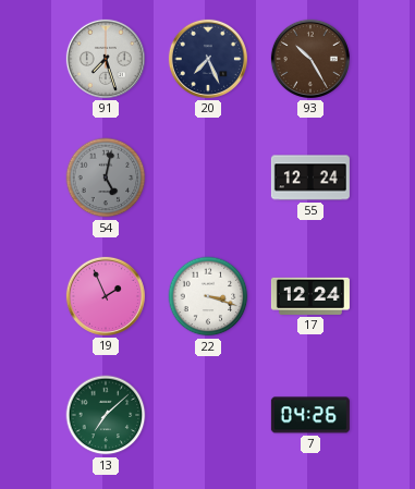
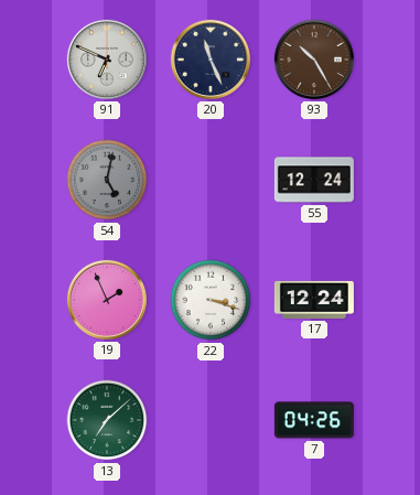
91: 7:27 -> 6:49
20: 7:26 -> 11:26
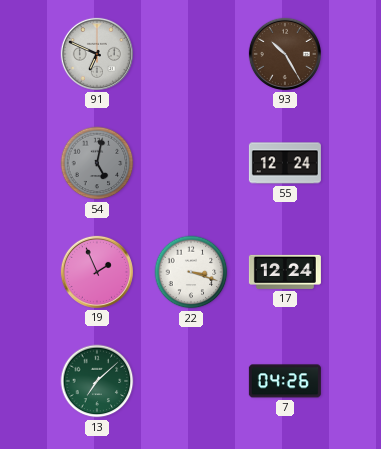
20: 11:26 -> none
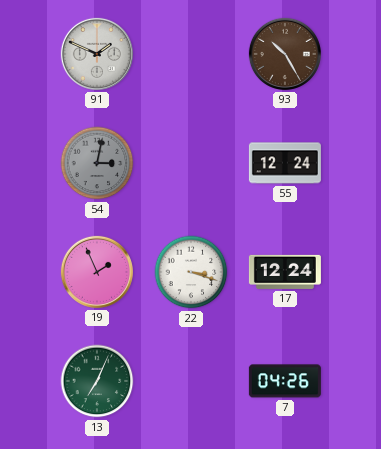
91: 6:49 -> 1:49
54: 5:02 -> 3:02
13: 7:08 -> 7:04
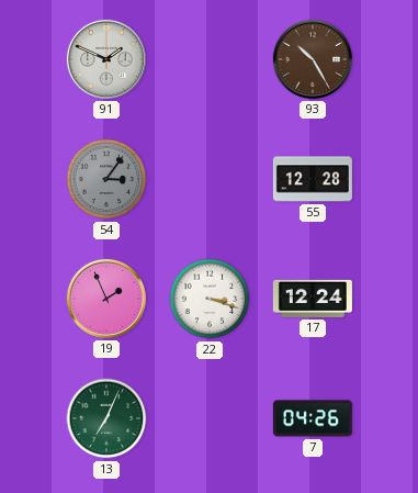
54: 3:02 -> 3:06
55: 12:24 -> 12:28
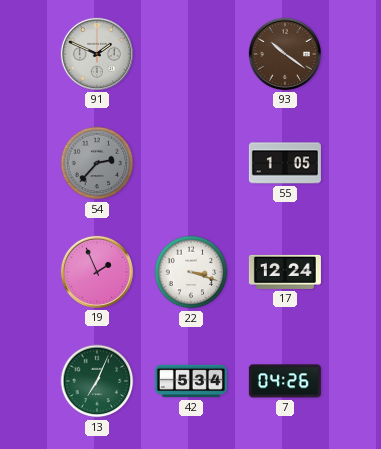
93: 10:25 -> 10:21
54: 3:06 -> 2:37
55: 12:28 -> 1:05
42: none -> 5:34
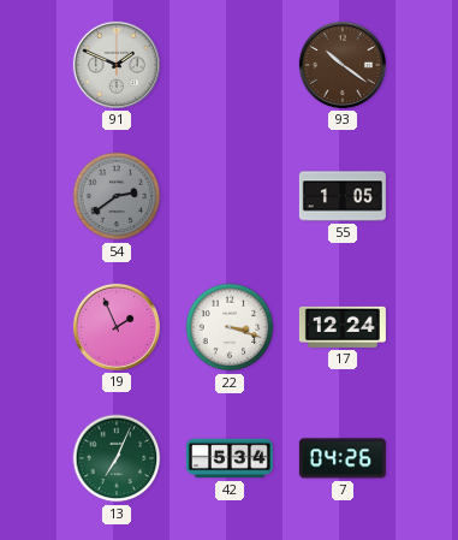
54: 2:37 -> 2:39
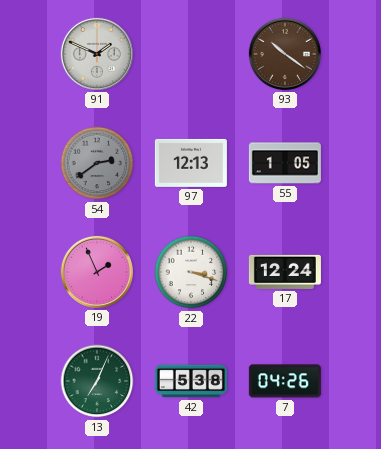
97: none -> 12:13
42: 5:34 -> 5:38
